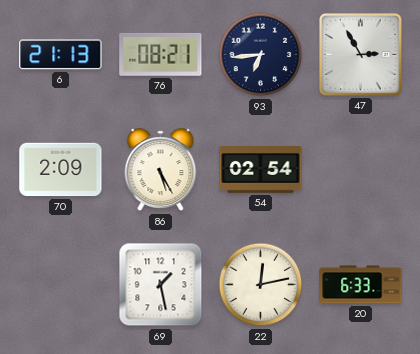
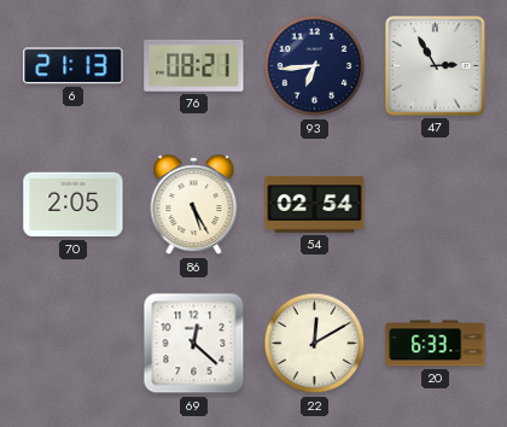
70: 2:09 -> 2:05
69: 1:28 -> 12:22
22: 12:13 -> 12:10
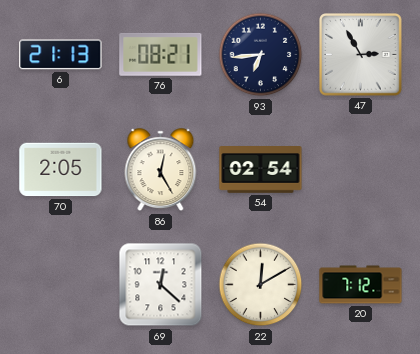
86: 5:25 -> 12:25
20: 6:33 -> 7:12
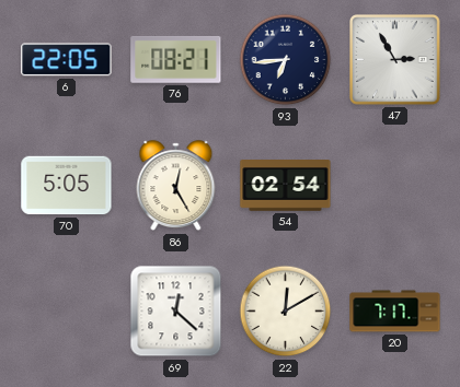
6: 21:13 -> 22:05
70: 2:05 -> 5:05
20: 7:12 -> 7:17
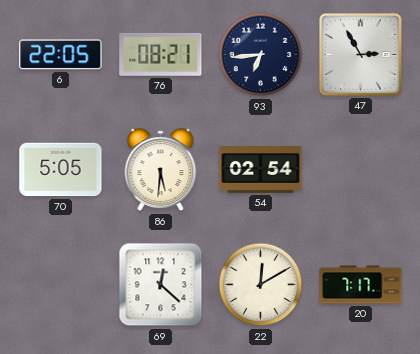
86: 12:25 -> 5:31
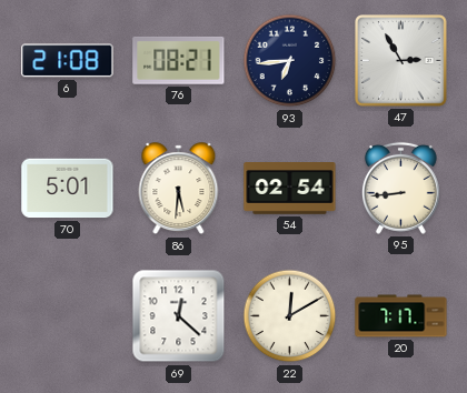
6: 22:05 -> 21:08
70: 5:05 -> 5:01
95: none -> 8:44
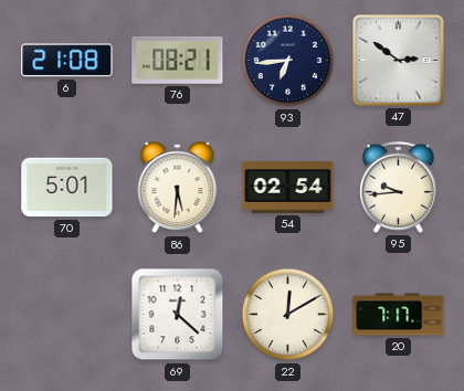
47: 2:55 -> 2:51
95: 8:44 -> 9:44
